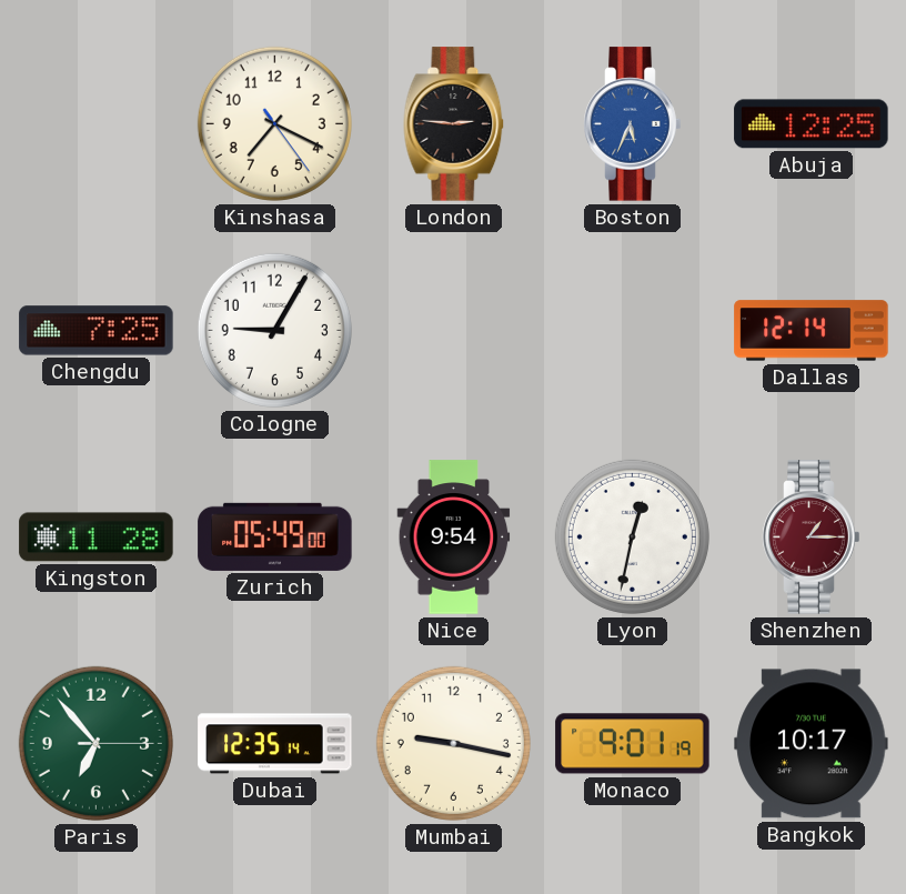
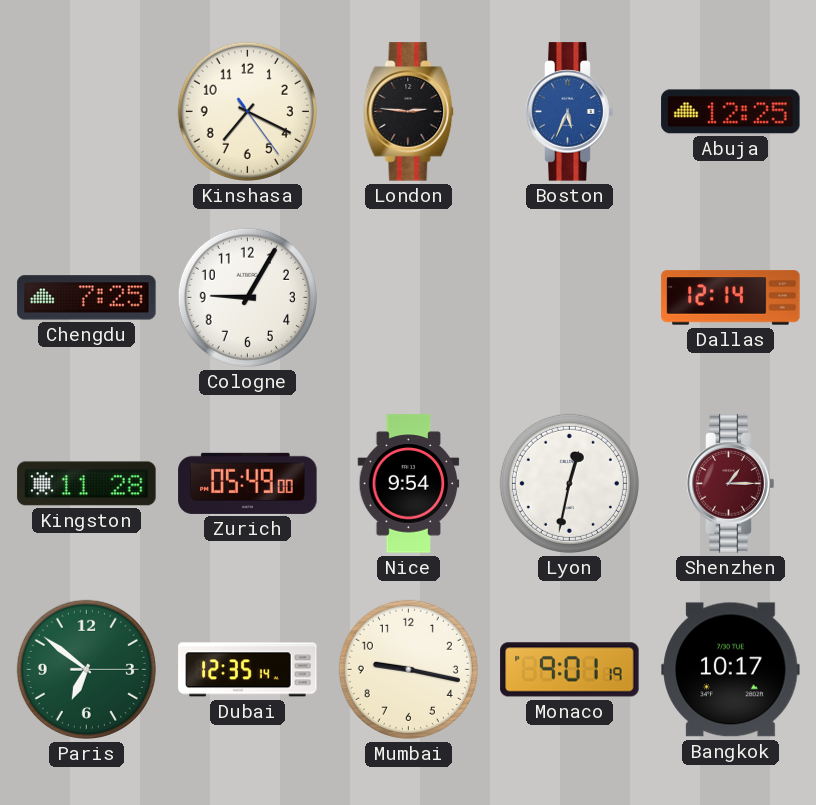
Paris: 6:53 -> 6:51
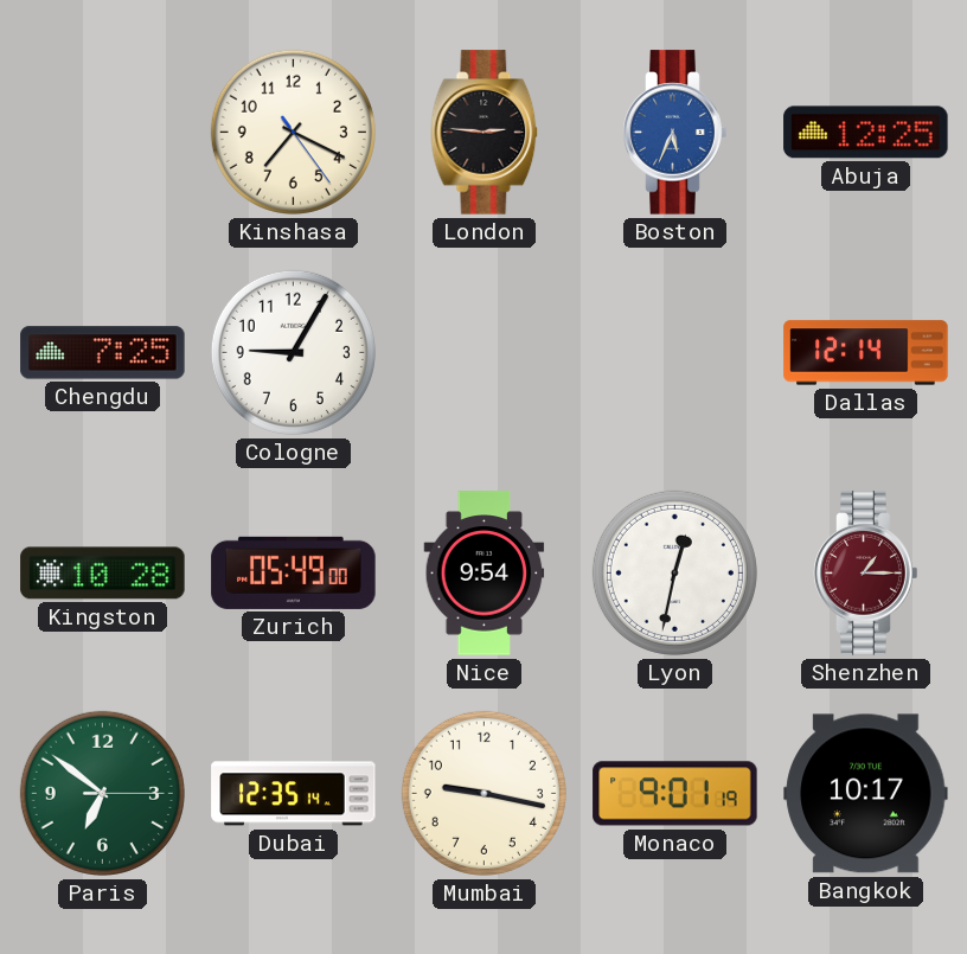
Kingston: 11:28 -> 10:28
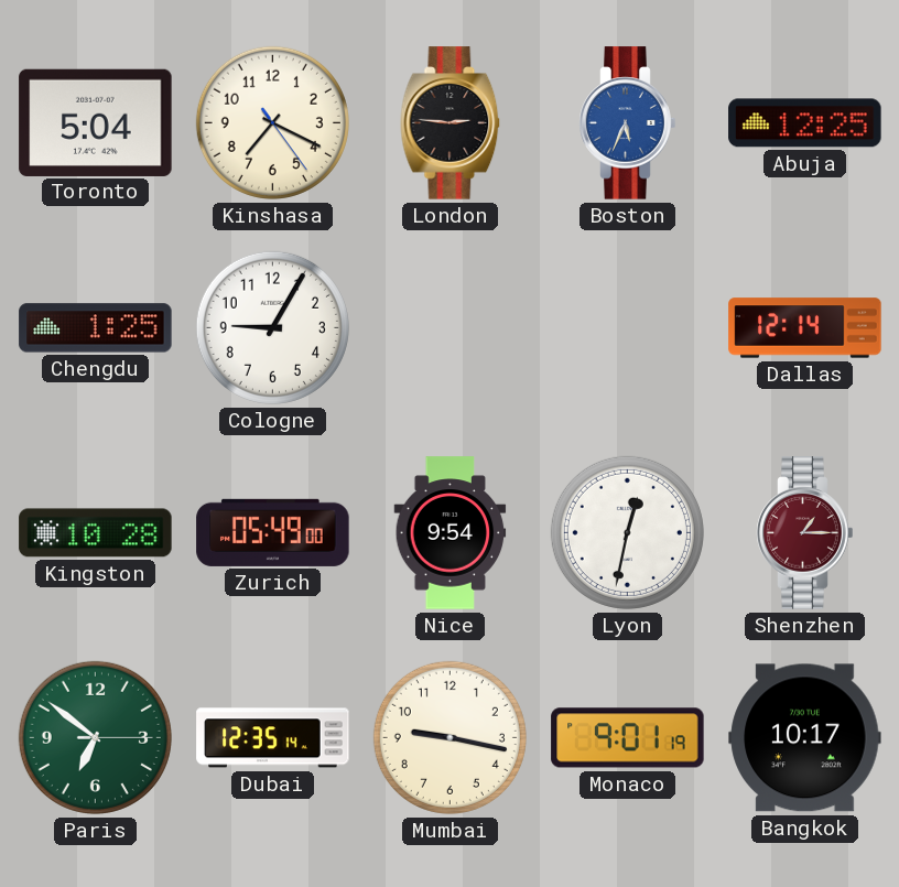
Toronto: none -> 5:04
Chengdu: 7:25 -> 1:25
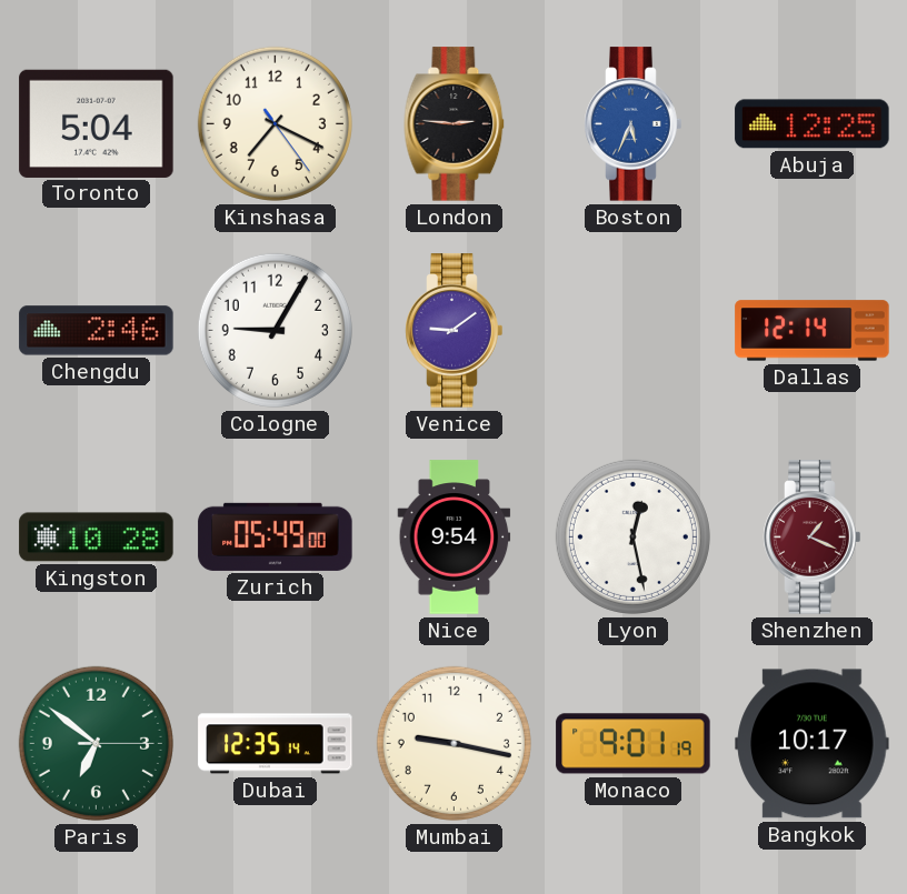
Chengdu: 1:25 -> 2:46
Venice: none -> 9:09
Lyon: 12:32 -> 12:28
Shenzhen: 1:15 -> 1:19
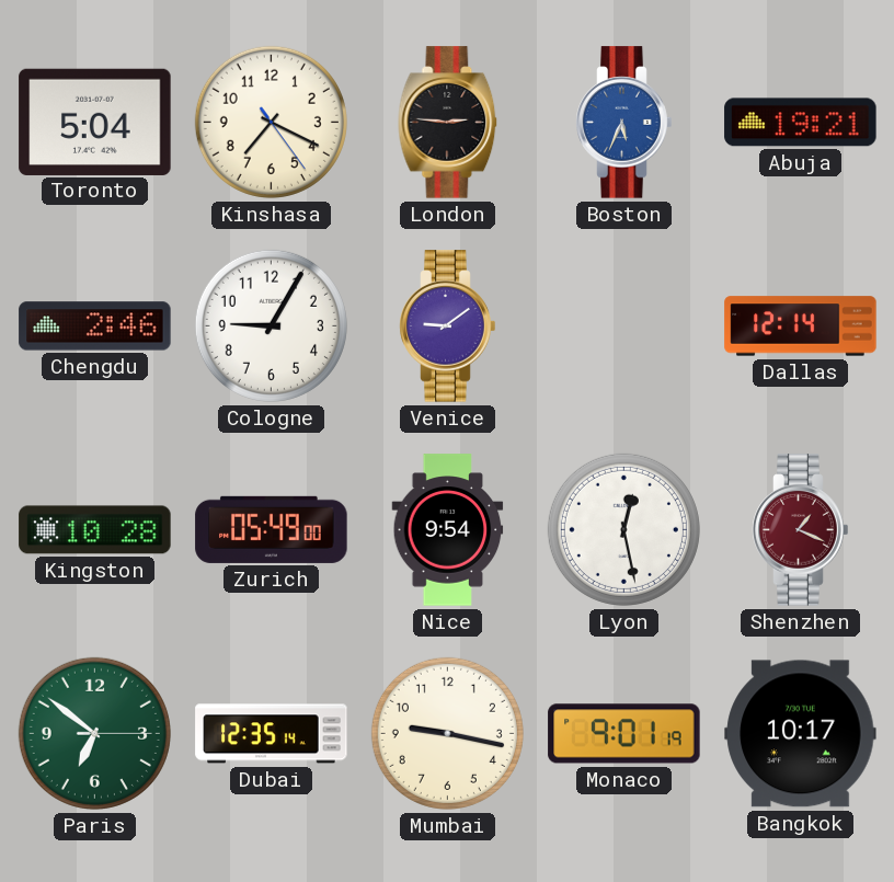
Abuja: 12:25 -> 19:21
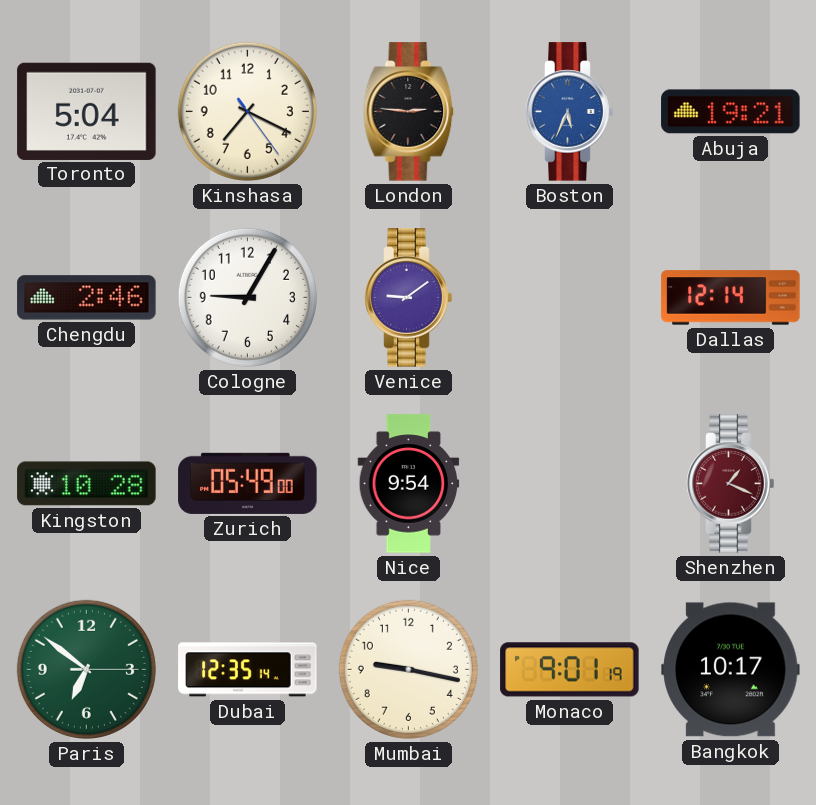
Lyon: 12:28 -> none
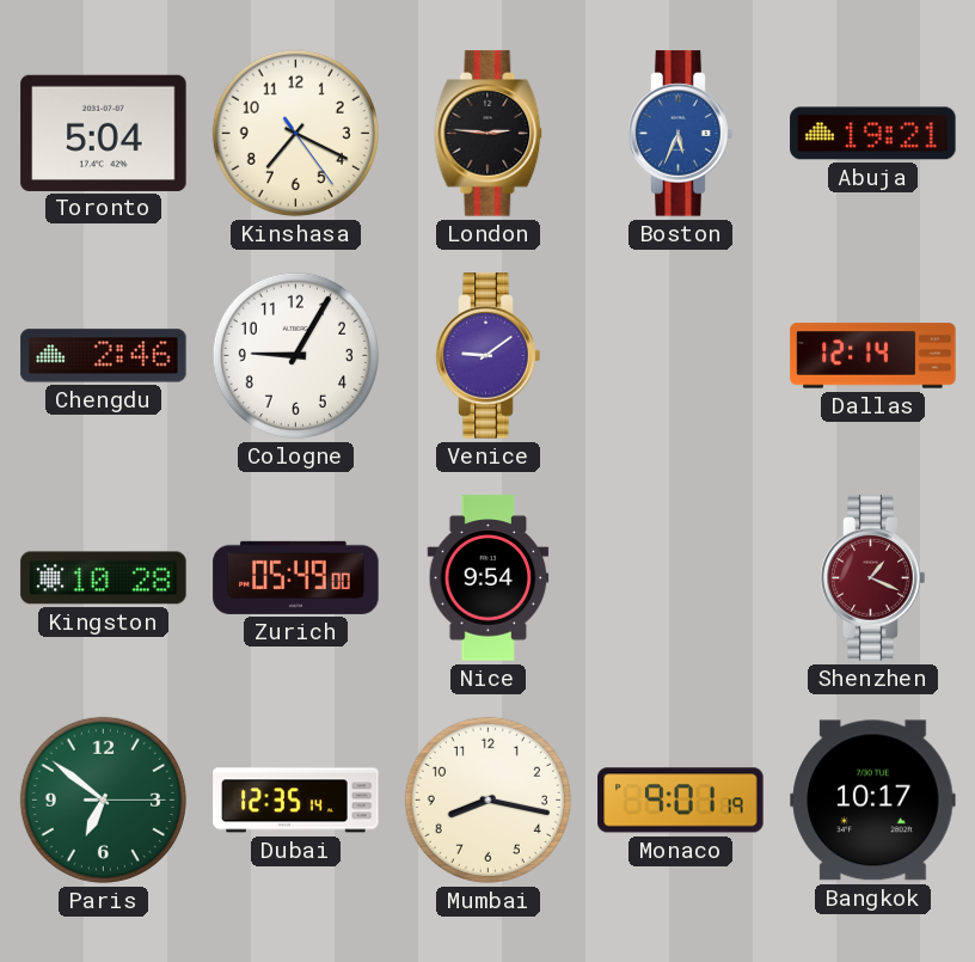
Mumbai: 9:17 -> 8:17
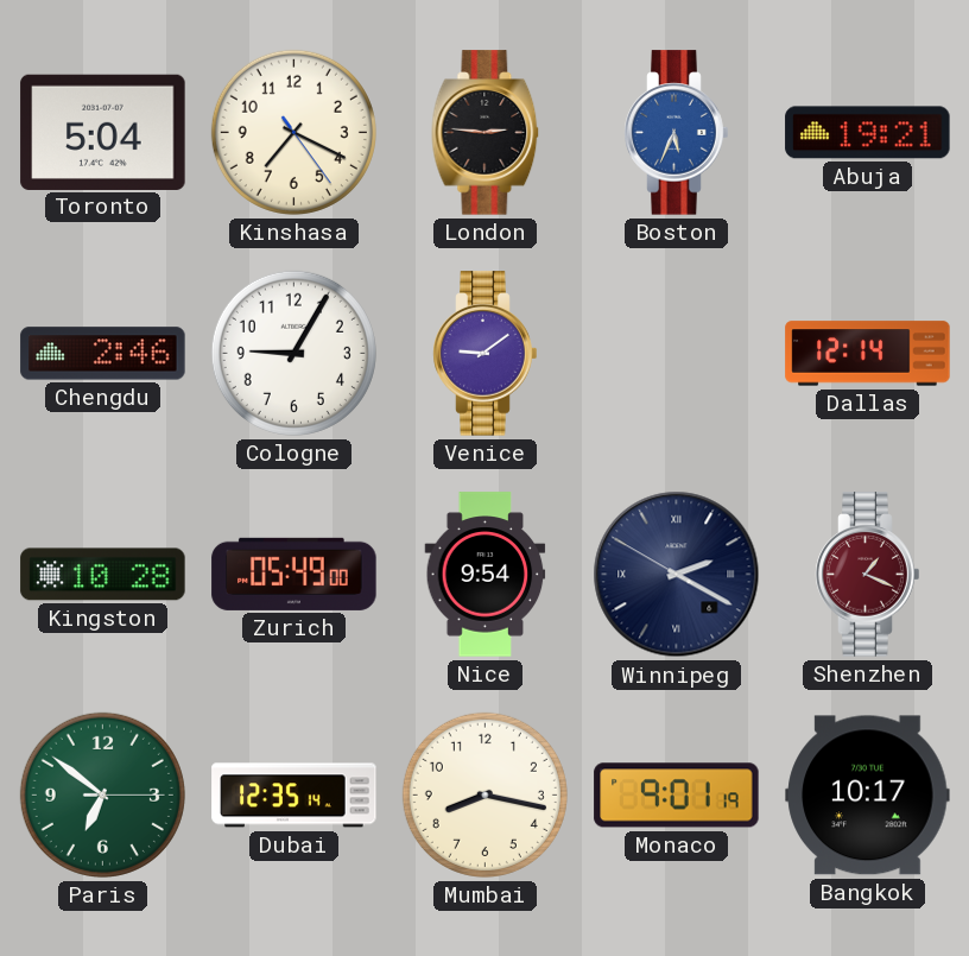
Winnipeg: none -> 2:19
